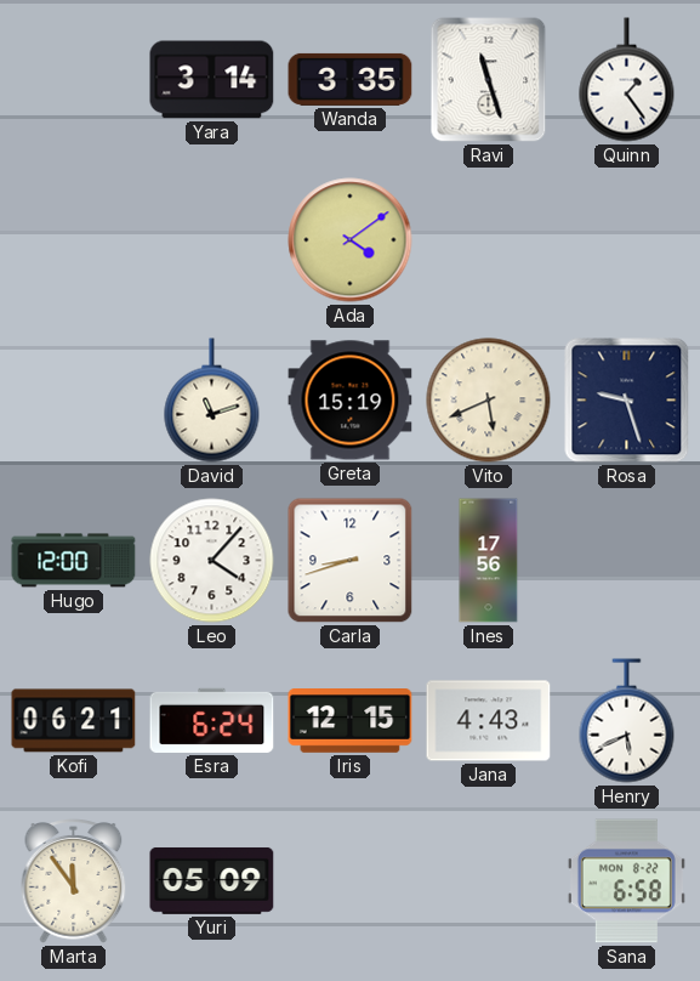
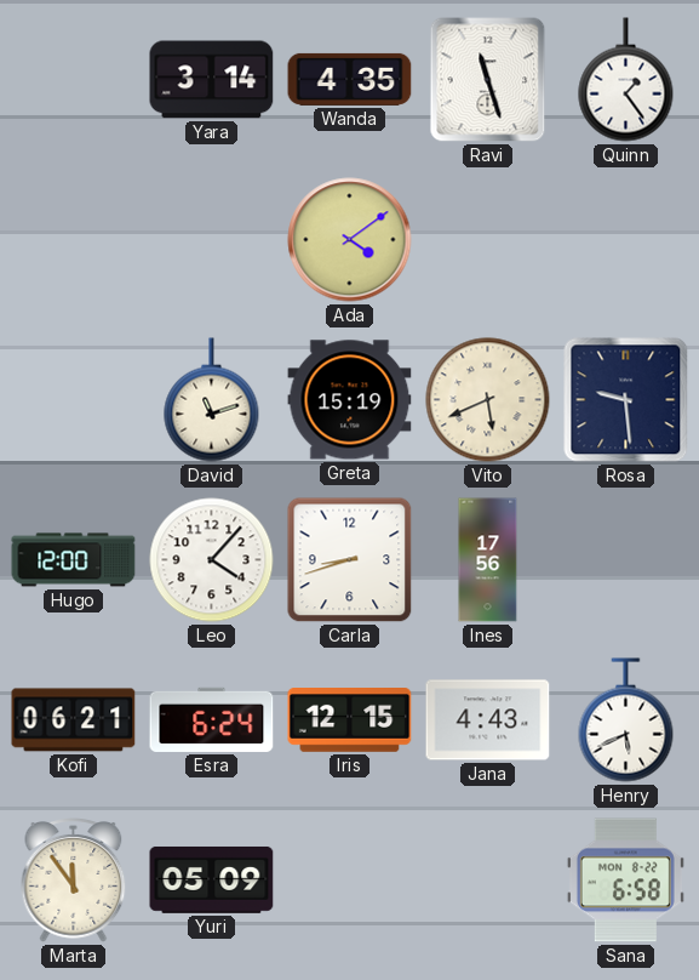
Wanda: 3:35 -> 4:35
Rosa: 9:27 -> 9:29
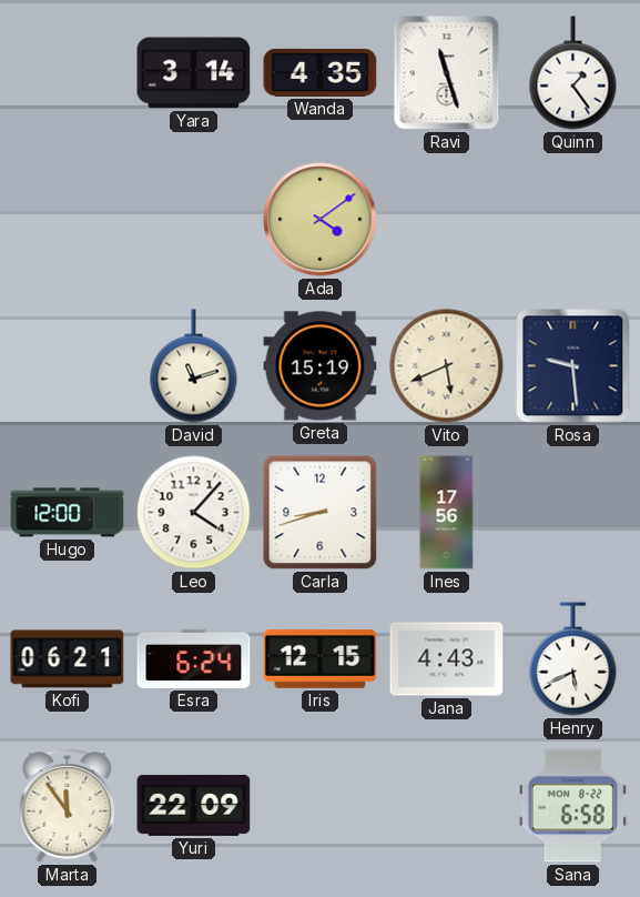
Yuri: 05:09 -> 22:09
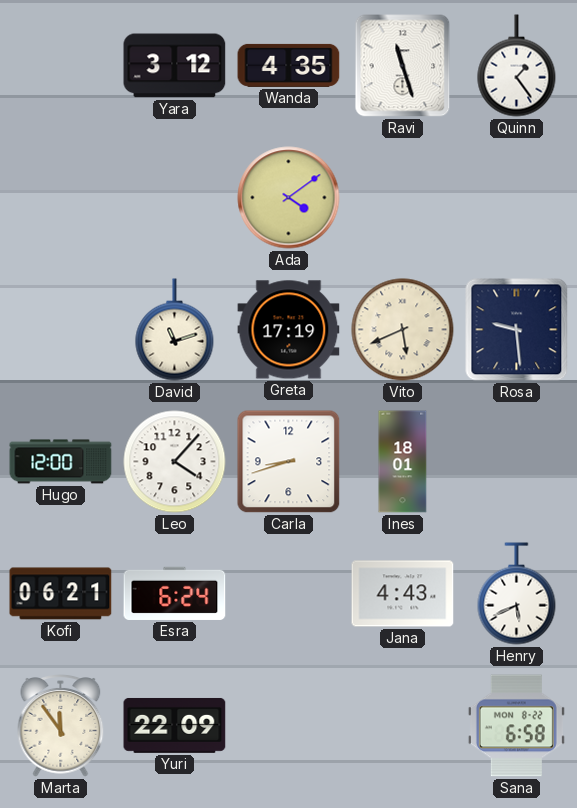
Yara: 3:14 -> 3:12
Greta: 15:19 -> 17:19
Ines: 17:56 -> 18:01
Iris: 12:15 -> none
